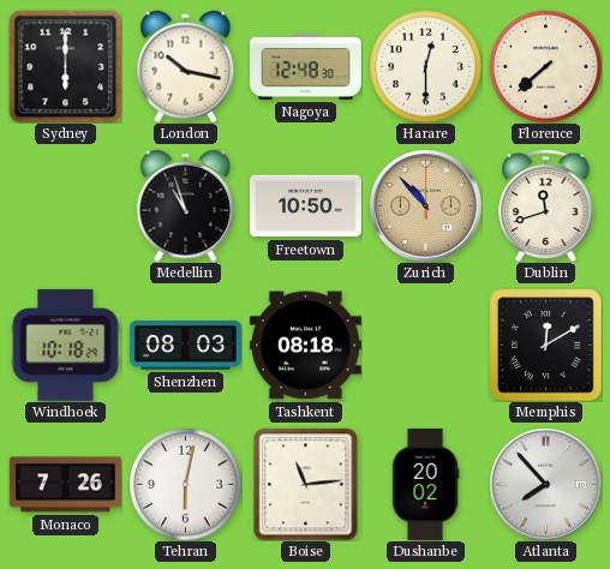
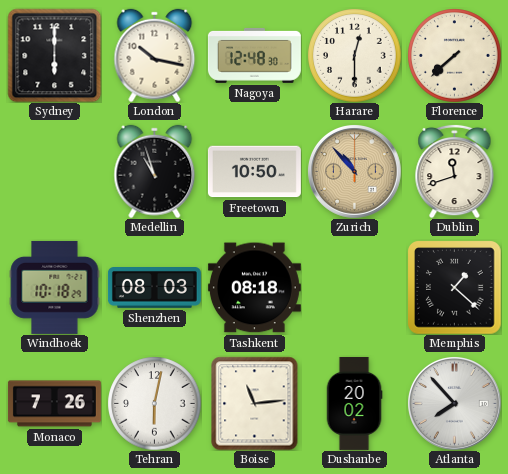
Memphis: 12:10 -> 1:22
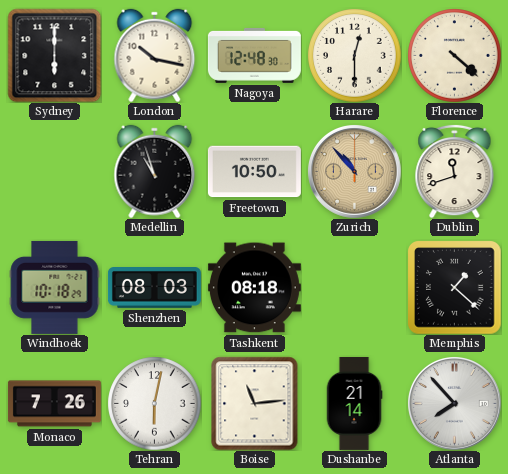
Florence: 7:38 -> 4:22
Dushanbe: 20:02 -> 21:14
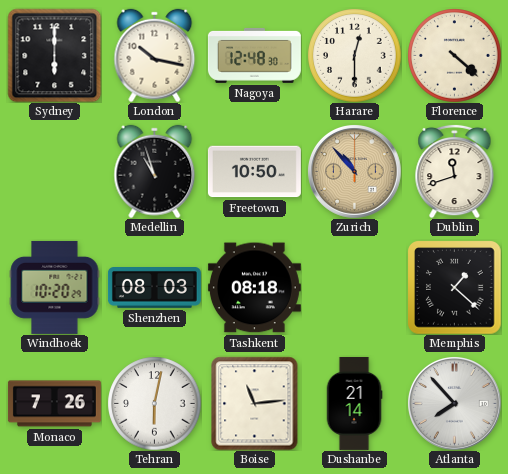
Windhoek: 10:18 -> 10:20
